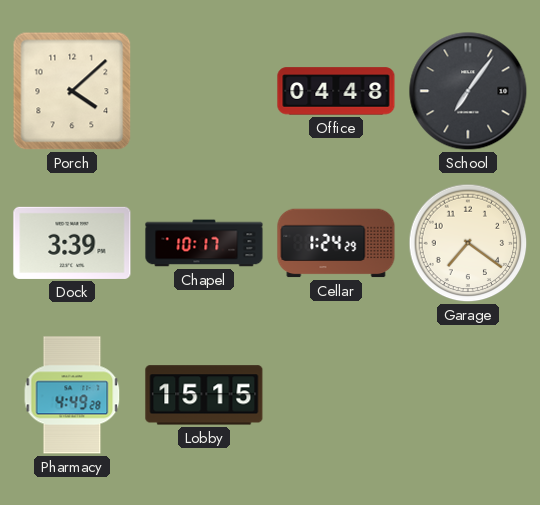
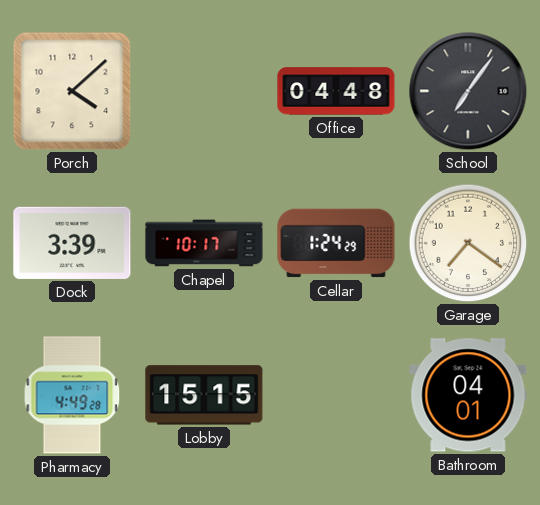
Bathroom: none -> 04:01
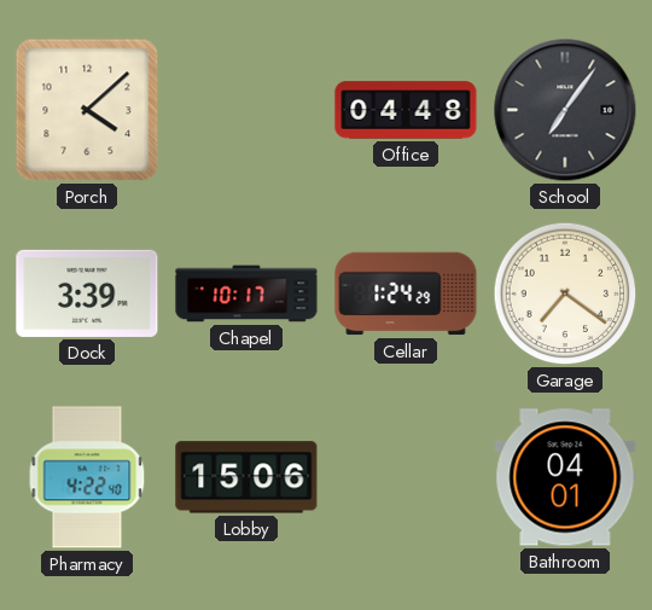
Pharmacy: 4:49 -> 4:22
Lobby: 15:15 -> 15:06
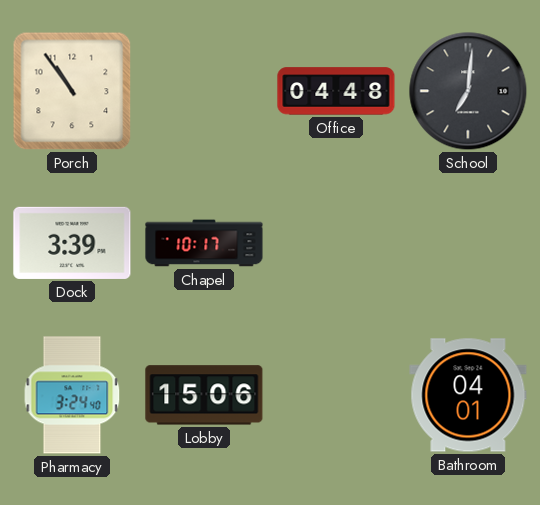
Porch: 4:08 -> 10:54
School: 7:06 -> 7:01
Cellar: 1:24 -> none
Garage: 7:21 -> none
Pharmacy: 4:22 -> 3:24
